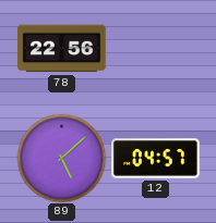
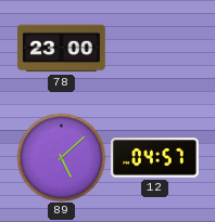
78: 22:56 -> 23:00
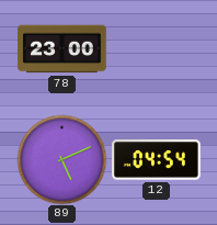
89: 5:08 -> 5:11
12: 04:57 -> 04:54
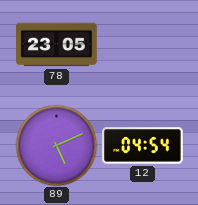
78: 23:00 -> 23:05
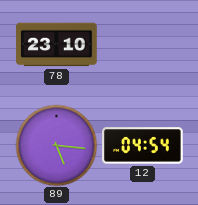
78: 23:05 -> 23:10
89: 5:11 -> 5:16
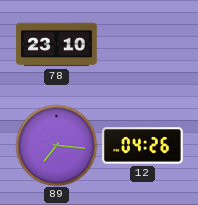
89: 5:16 -> 7:16
12: 04:54 -> 04:26
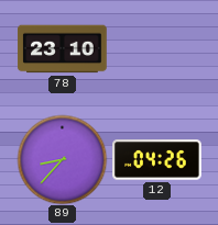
89: 7:16 -> 8:37
